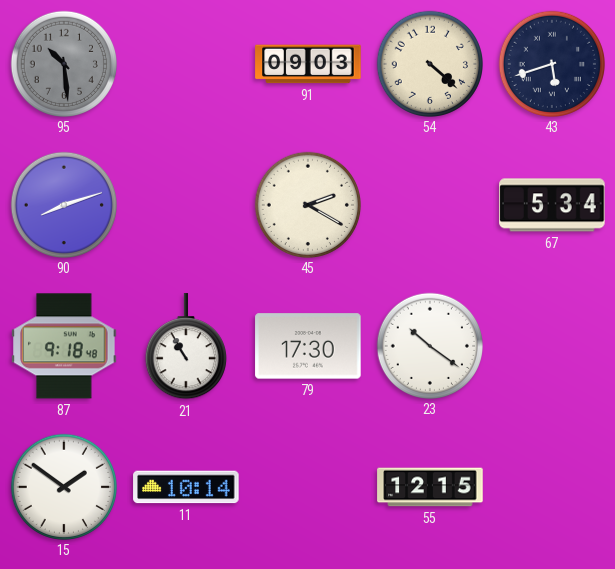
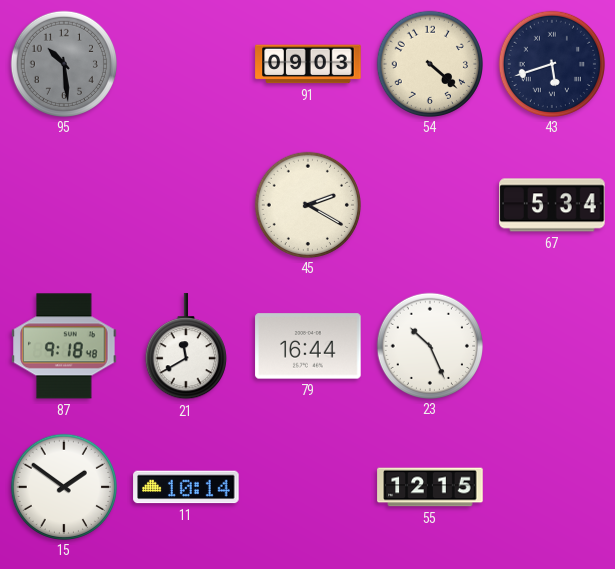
90: 8:12 -> none
21: 10:55 -> 11:40
79: 17:30 -> 16:44
23: 10:21 -> 10:26
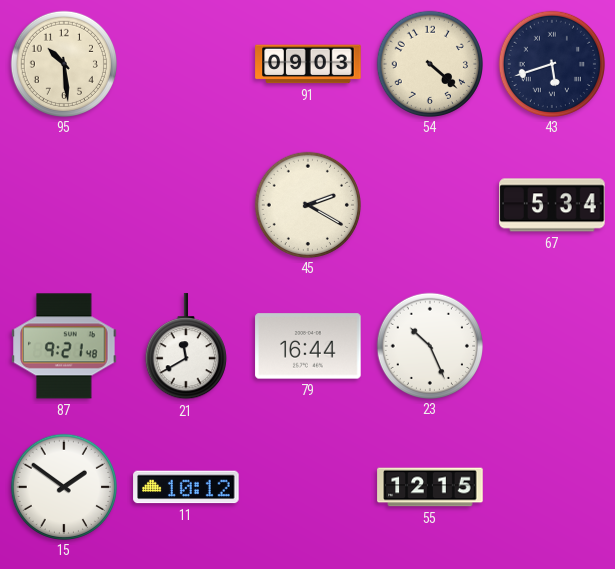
95 dial: grey -> cream
87: 9:18 -> 9:21
11: 10:14 -> 10:12
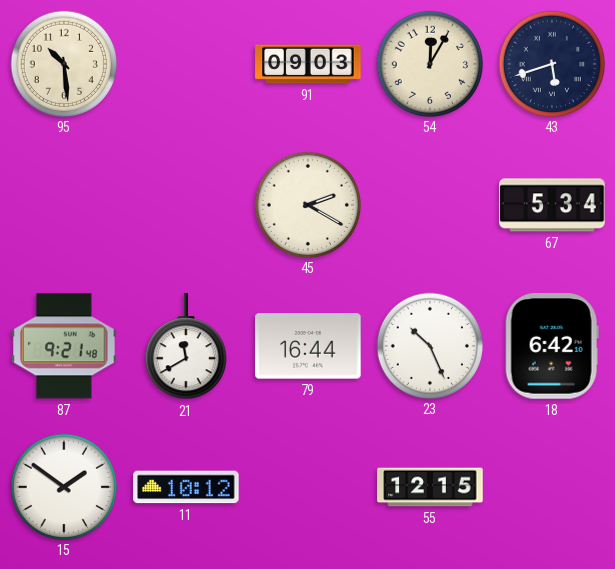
54: 4:22 -> 12:05
18: none -> 6:42
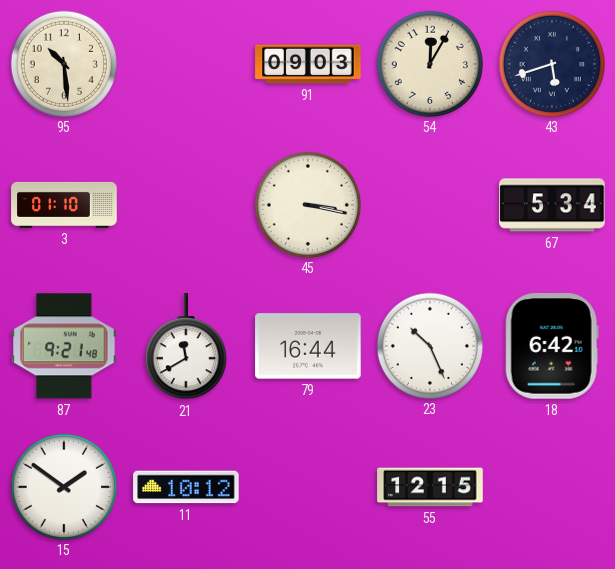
3: none -> 01:10
45: 2:20 -> 3:17
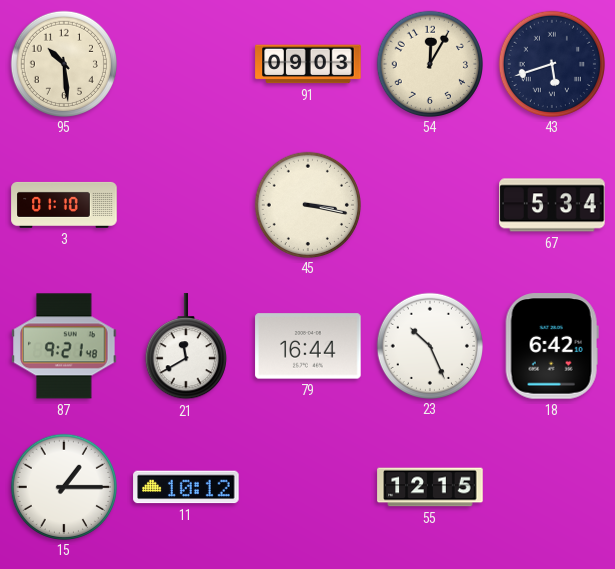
15: 1:51 -> 1:15
